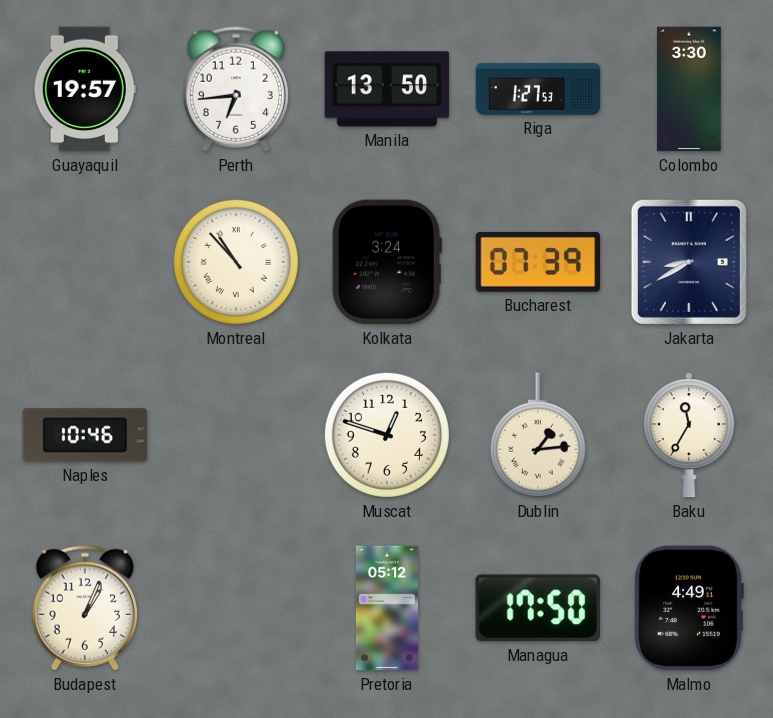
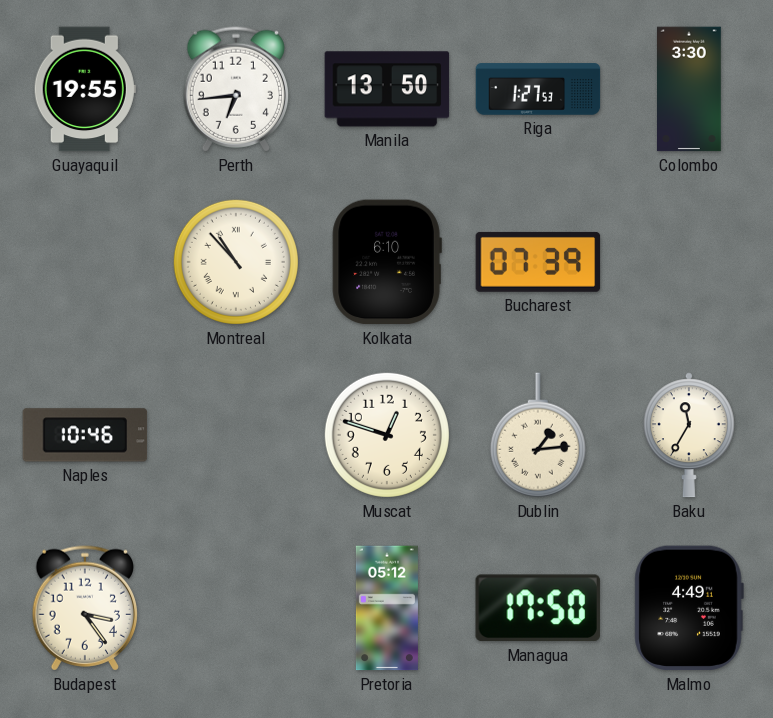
Guayaquil: 19:57 -> 19:55
Kolkata: 3:24 -> 6:10
Jakarta: 8:40 -> none
Budapest: 1:04 -> 3:24
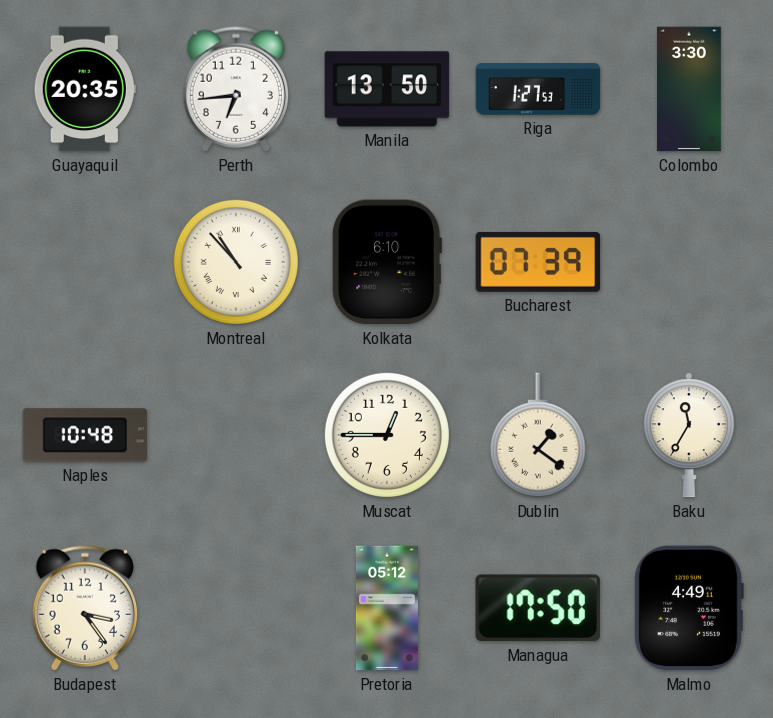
Guayaquil: 19:55 -> 20:35
Naples: 10:46 -> 10:48
Muscat: 12:48 -> 12:45
Dublin: 1:14 -> 1:21
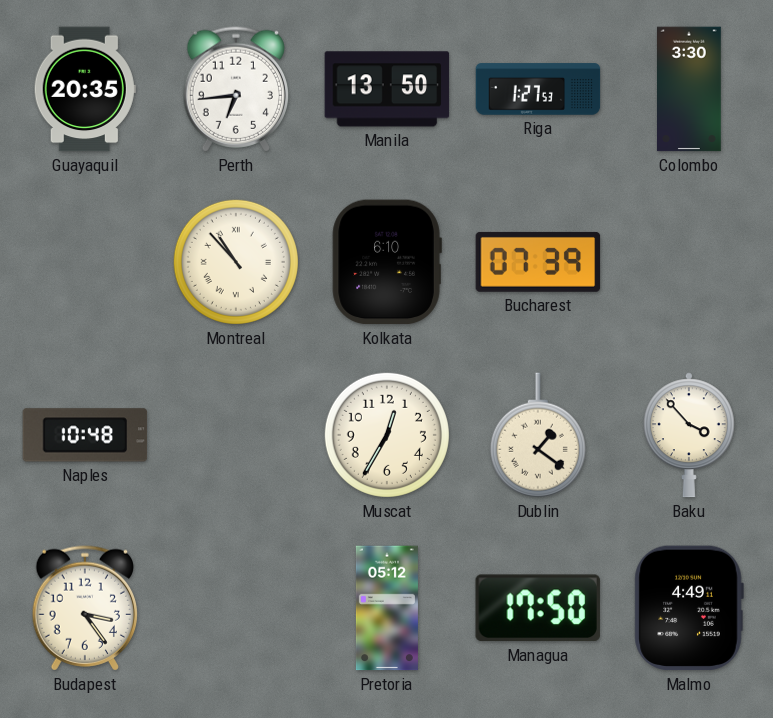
Muscat: 12:45 -> 12:35
Baku: 11:35 -> 3:53
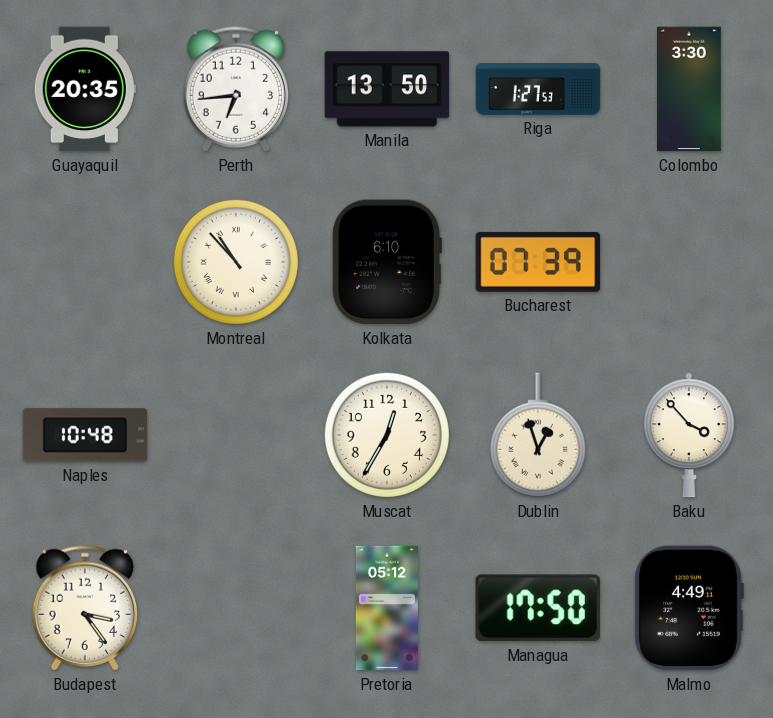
Dublin: 1:21 -> 12:57
